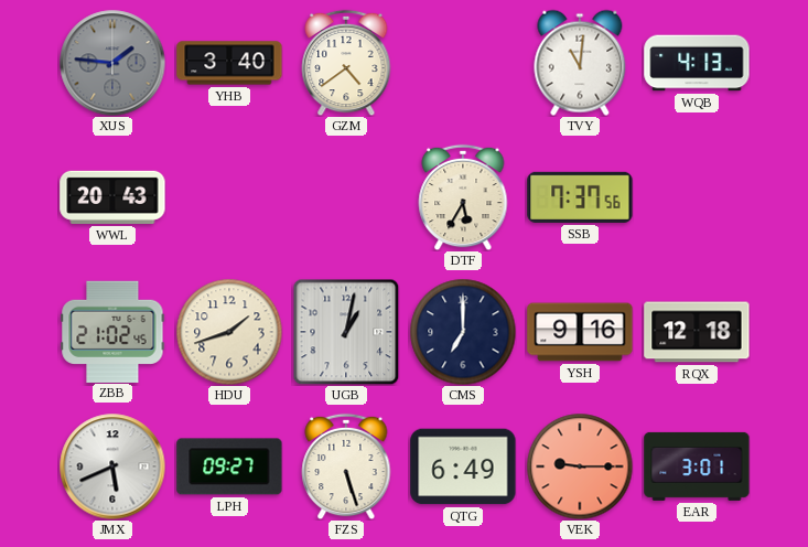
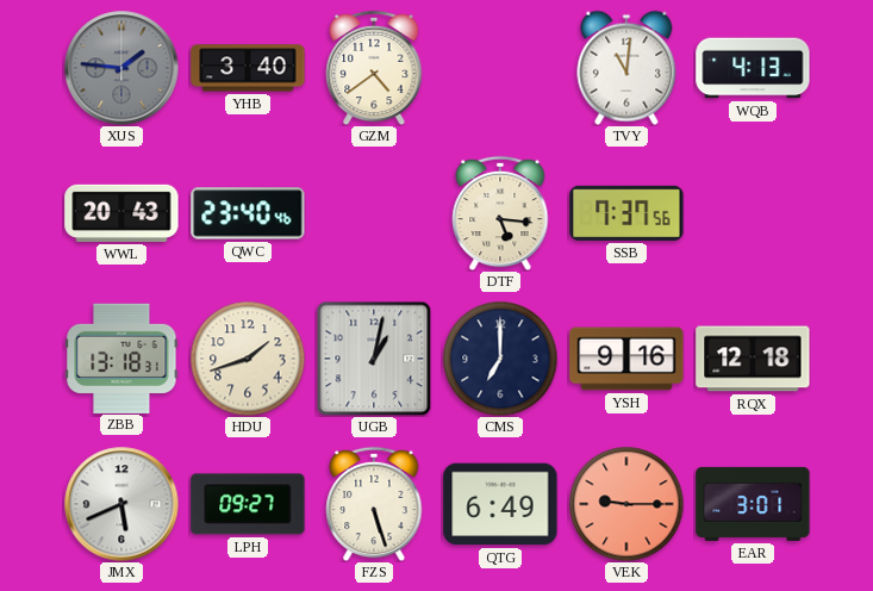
QWC: none -> 23:40
DTF: 5:35 -> 5:16
ZBB: 21:02 -> 13:18
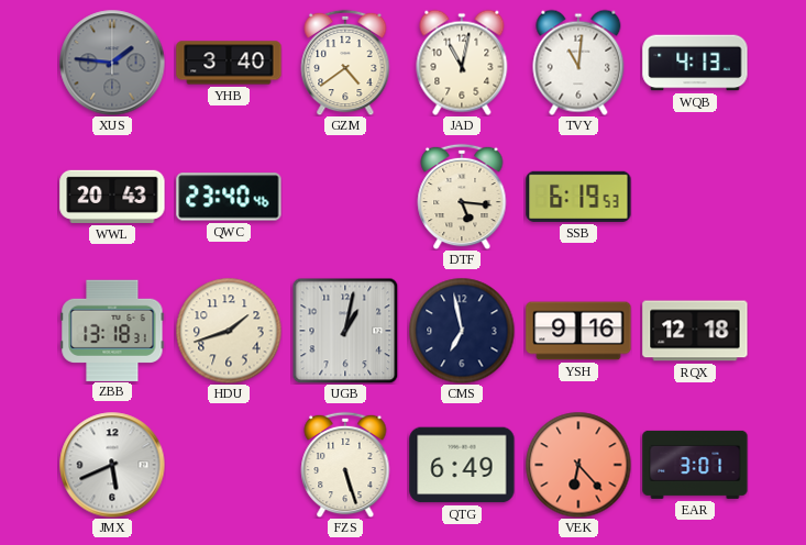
JAD: none -> 11:02
SSB: 7:37 -> 6:19
CMS: 7:00 -> 6:58
LPH: 09:27 -> none
VEK: 9:15 -> 6:23
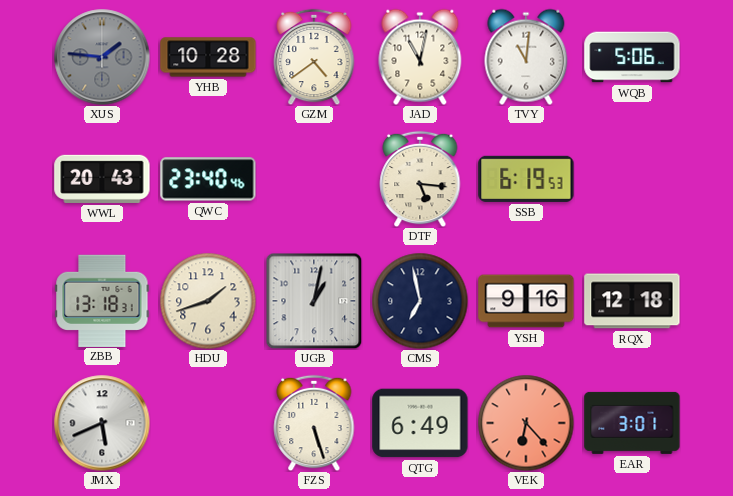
YHB: 3:40 -> 10:28
WQB: 4:13 -> 5:06
